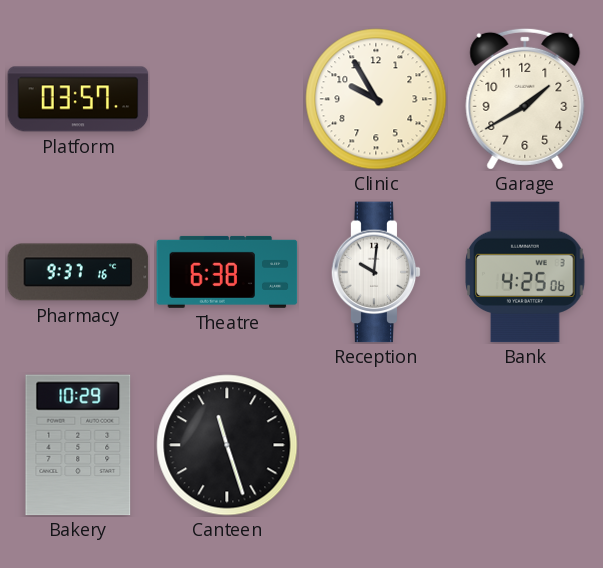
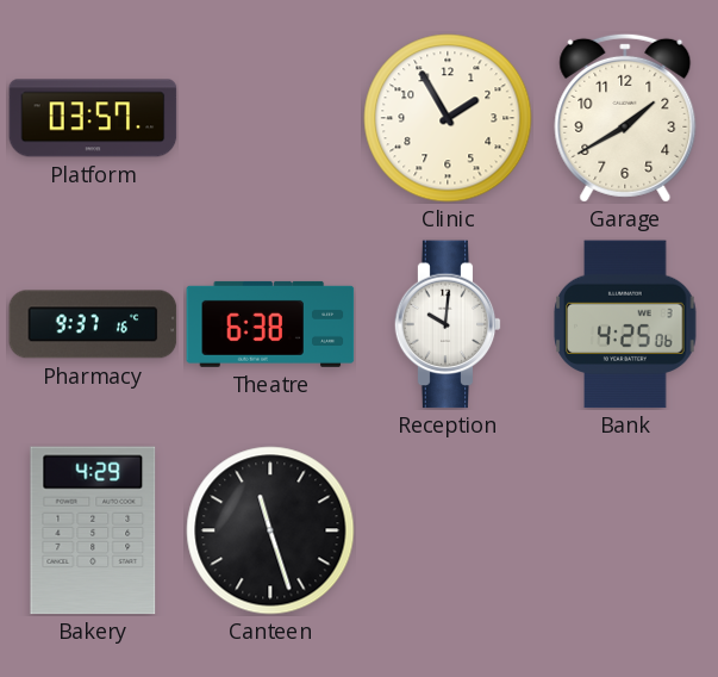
Clinic: 9:55 -> 1:55
Bakery: 10:29 -> 4:29
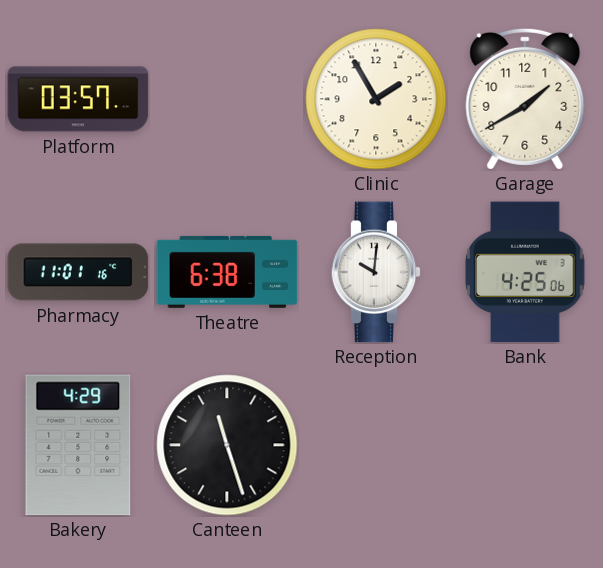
Pharmacy: 9:37 -> 11:01
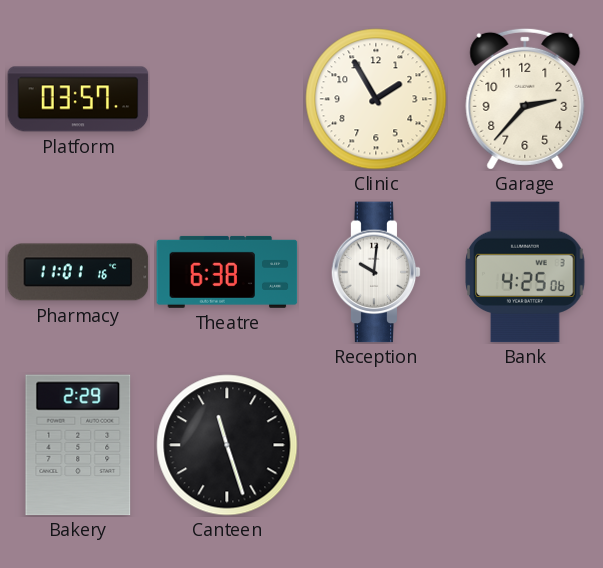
Garage: 1:40 -> 2:37
Bakery: 4:29 -> 2:29
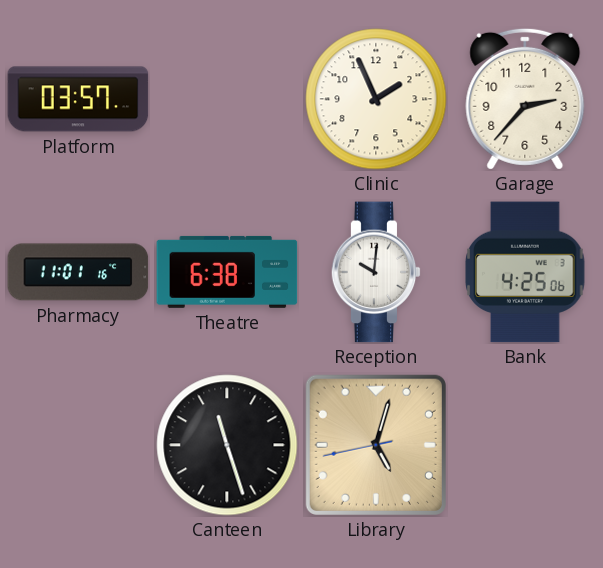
Clinic: 1:55 -> 1:56
Bakery: 2:29 -> none
Library: none -> 5:02
